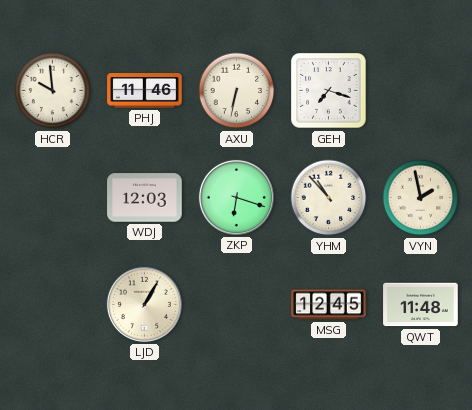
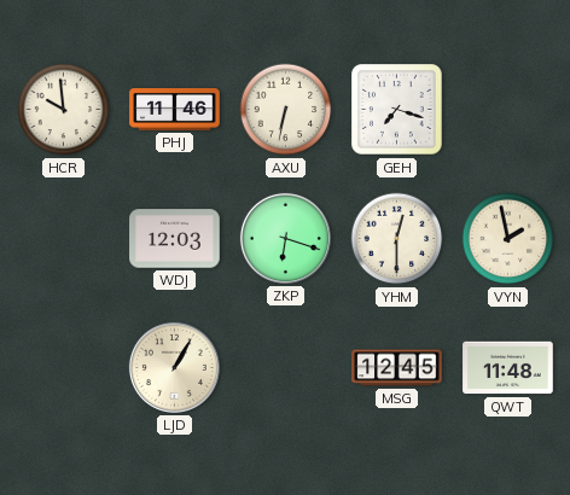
YHM: 10:53 -> 12:30
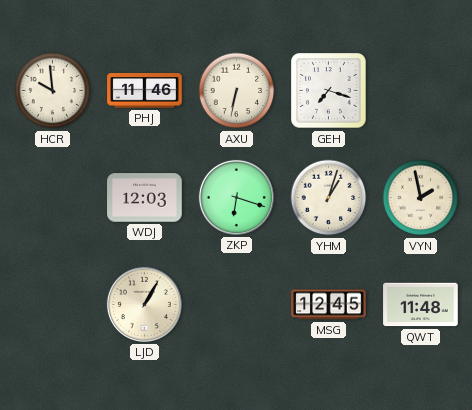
YHM: 12:30 -> 1:03
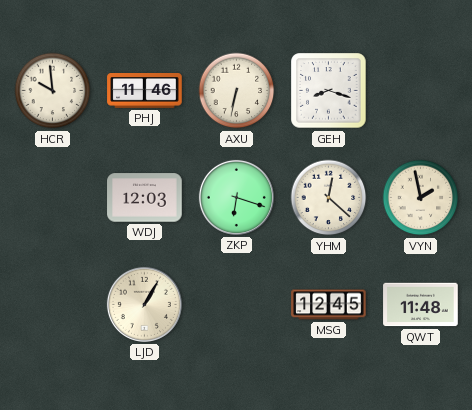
GEH: 7:18 -> 8:18
YHM: 1:03 -> 12:22
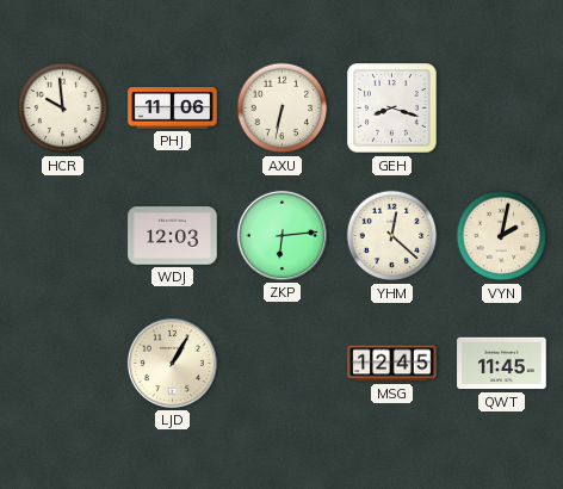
PHJ: 11:46 -> 11:06
ZKP: 6:18 -> 6:14
VYN: 1:58 -> 2:02
QWT: 11:48 -> 11:45
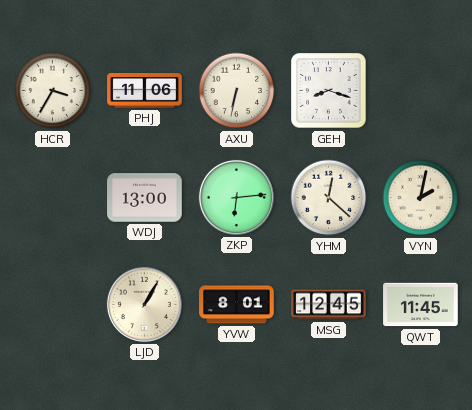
HCR: 9:59 -> 3:35
WDJ: 12:03 -> 13:00
YVW: none -> 8:01
